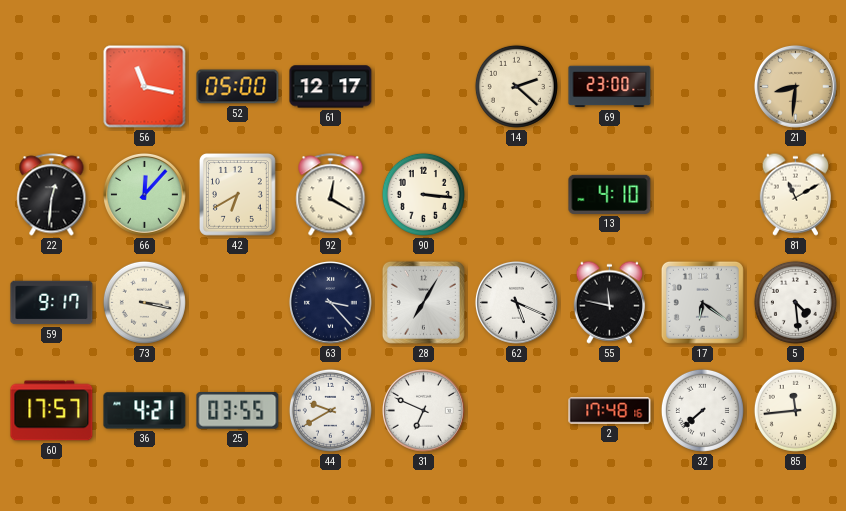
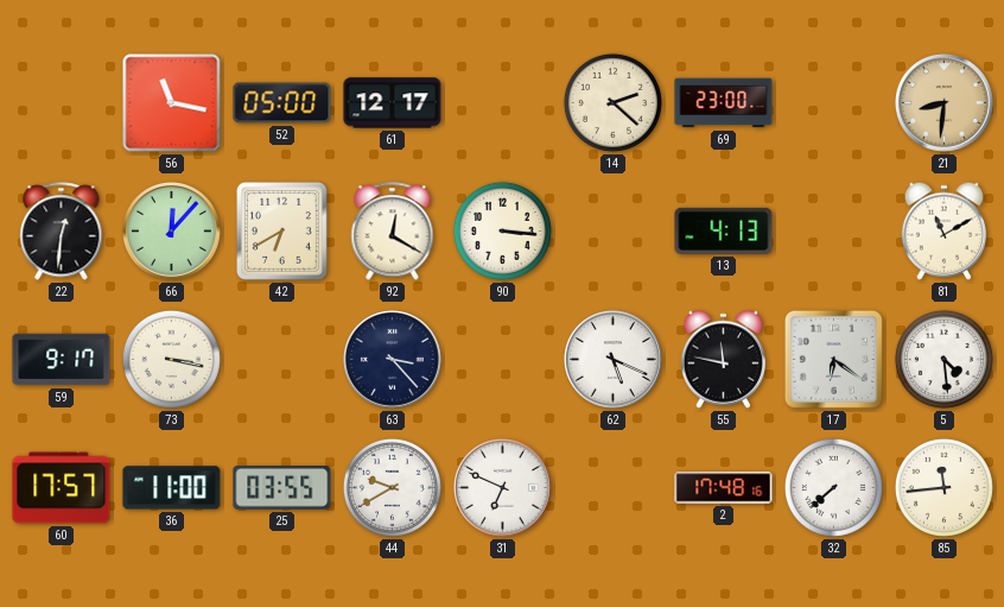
13: 4:10 -> 4:13
28: 7:05 -> none
36: 4:21 -> 11:00
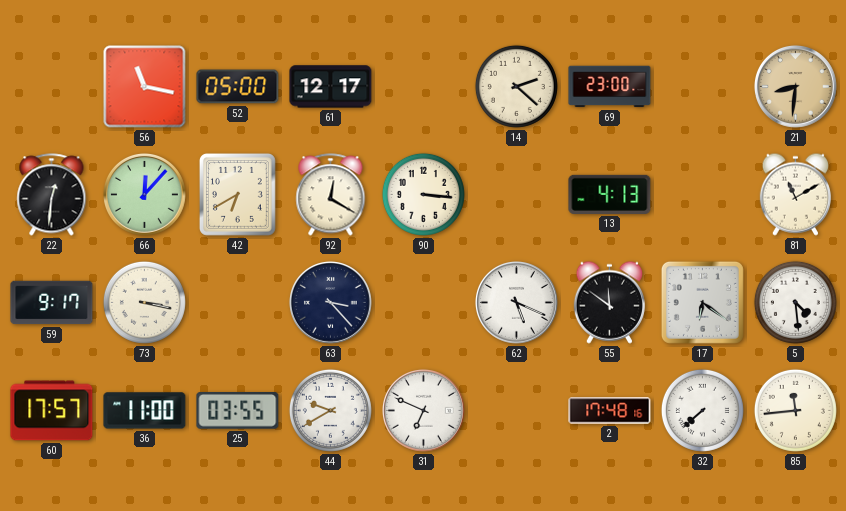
55: 11:47 -> 11:51
